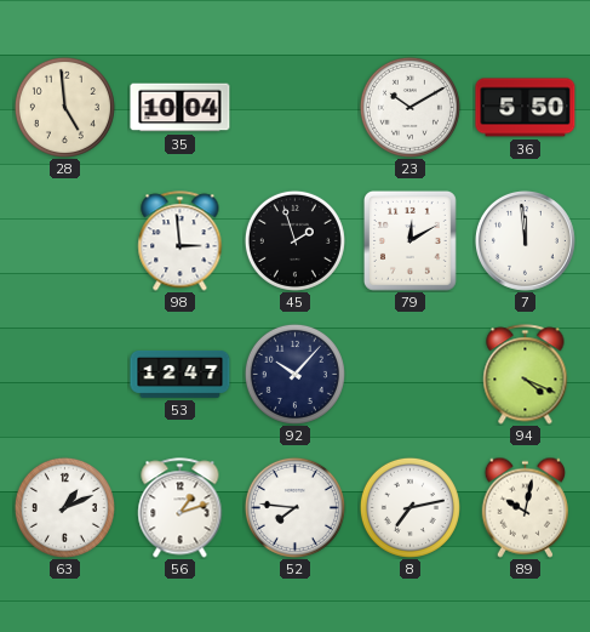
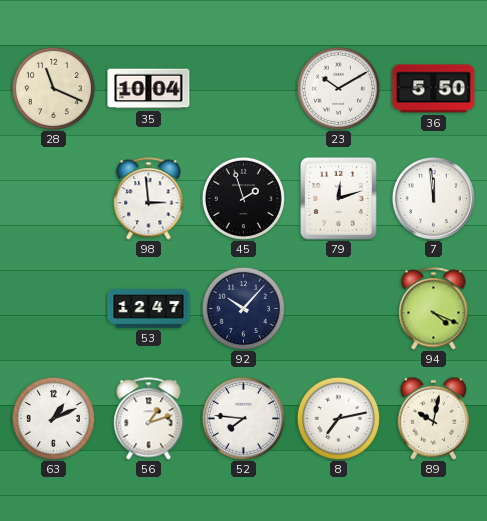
28: 4:59 -> 11:19
79: 12:10 -> 12:12
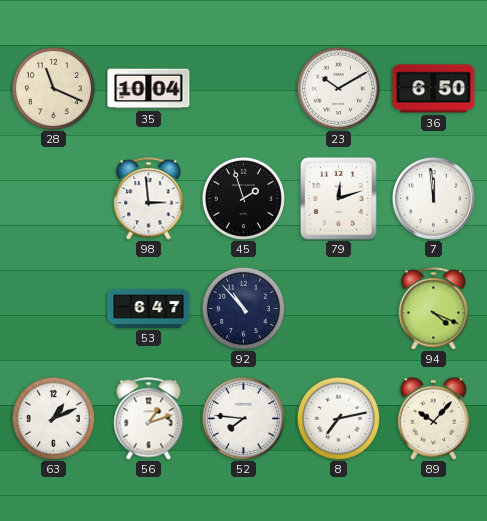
36: 5:50 -> 6:50
53: 12:47 -> 6:47
92: 10:07 -> 10:53
89: 10:02 -> 10:07
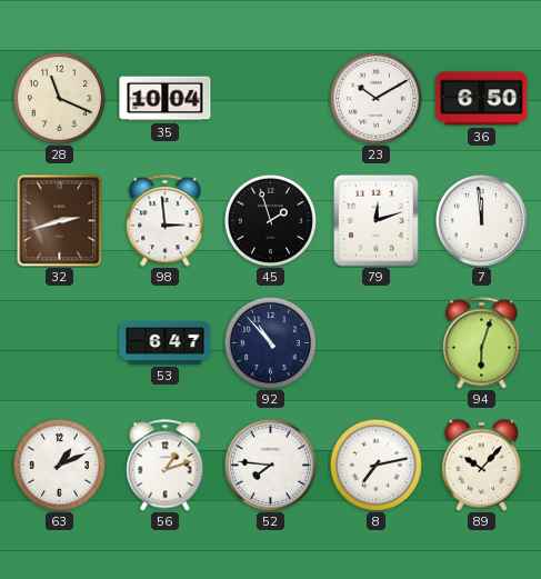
32: none -> 2:42
94: 4:19 -> 6:03
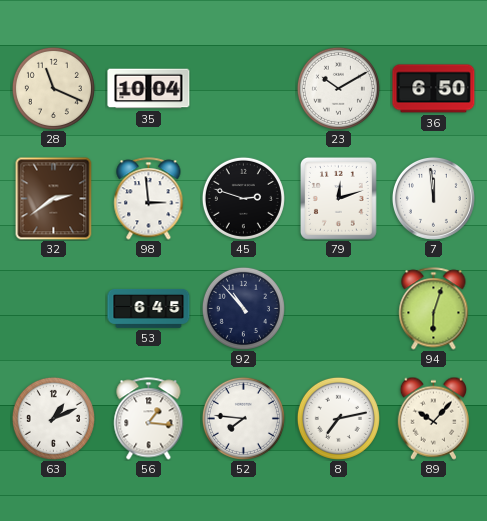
32: 2:42 -> 2:39
45: 1:57 -> 2:48
53: 6:47 -> 6:45
56: 1:12 -> 1:16
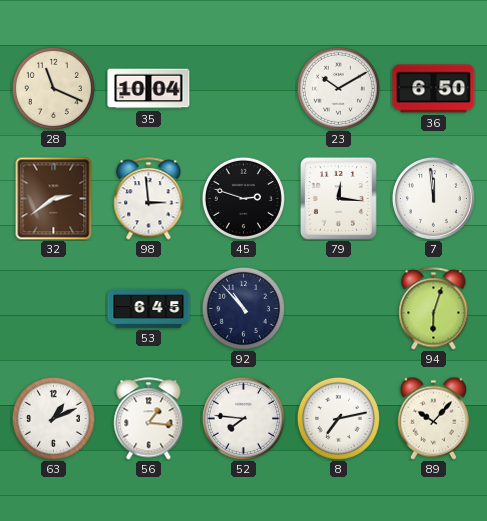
79: 12:12 -> 12:16
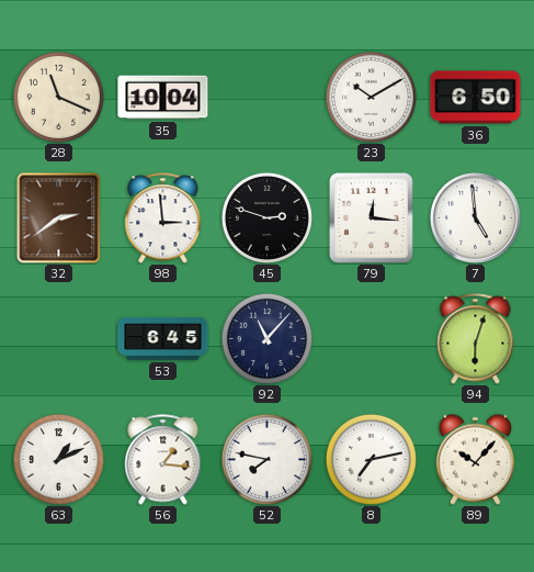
7: 11:59 -> 4:59
92: 10:53 -> 11:07
52: 7:46 -> 7:47
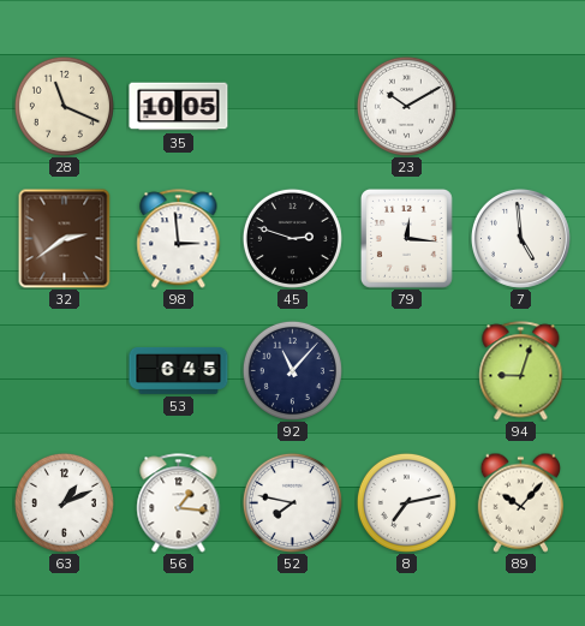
35: 10:04 -> 10:05
36: 6:50 -> none
94: 6:03 -> 9:03
